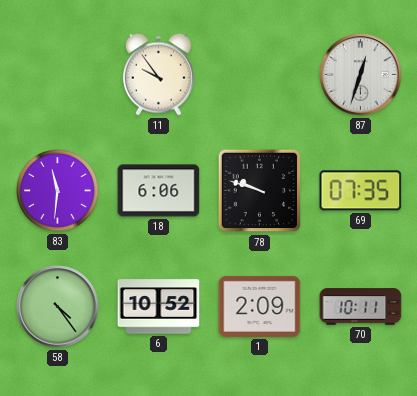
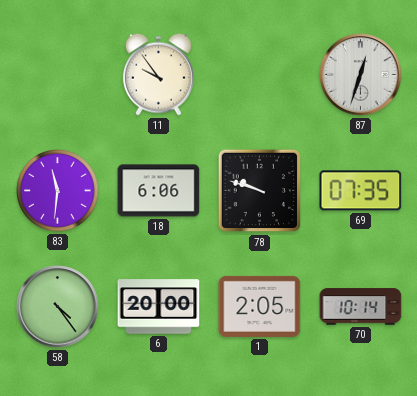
6: 10:52 -> 20:00
1: 2:09 -> 2:05
70: 10:11 -> 10:14
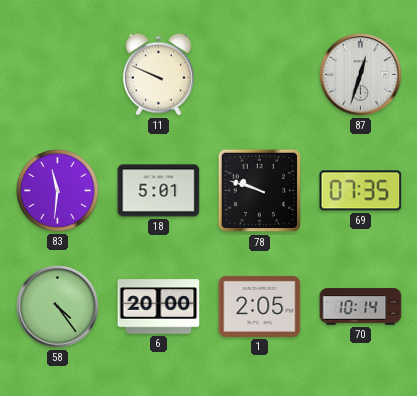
11: 9:54 -> 9:49
18: 6:06 -> 5:01
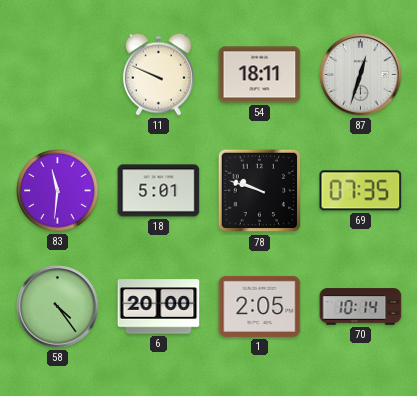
54: none -> 18:11
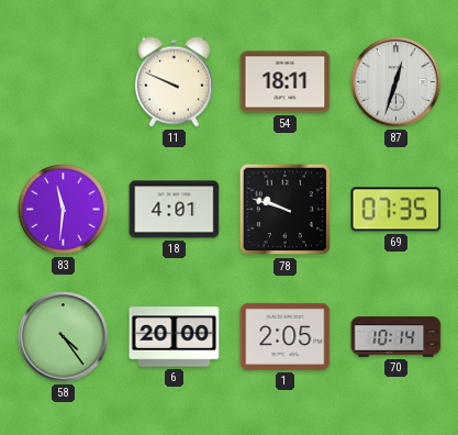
18: 5:01 -> 4:01
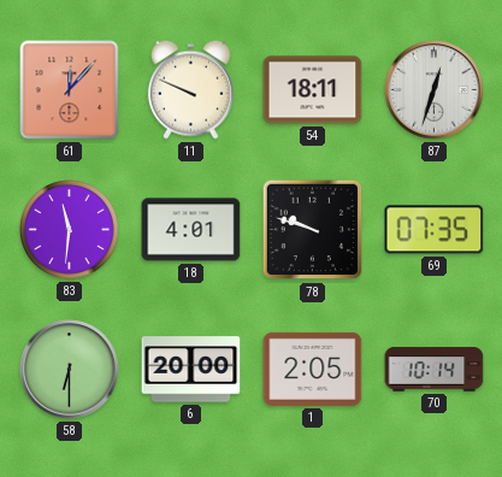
61: none -> 12:07
58: 4:24 -> 6:30
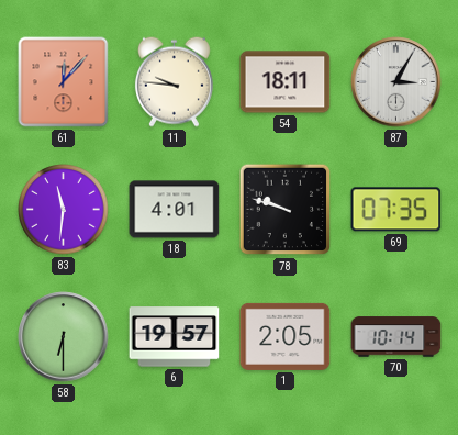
11: 9:49 -> 9:46
87: 12:33 -> 3:05
6: 20:00 -> 19:57
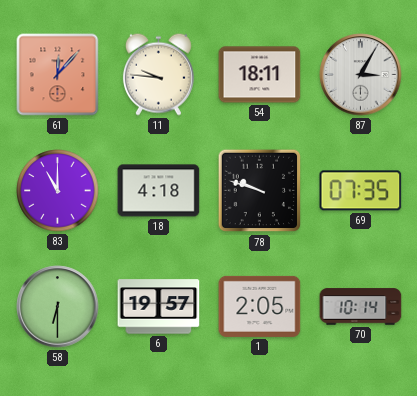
83: 11:31 -> 11:00
18: 4:01 -> 4:18
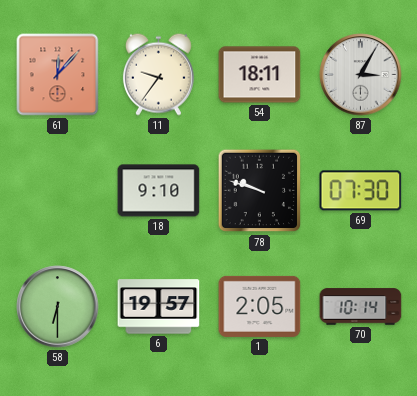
11: 9:46 -> 9:36
83: 11:00 -> none
18: 4:18 -> 9:10
69: 07:35 -> 07:30
